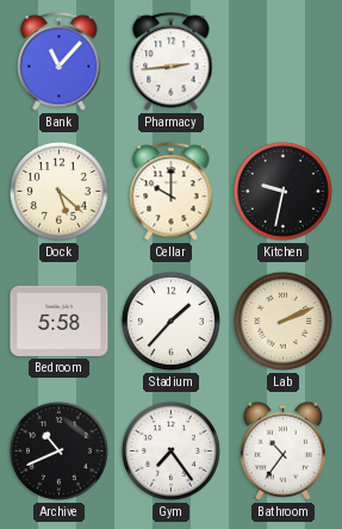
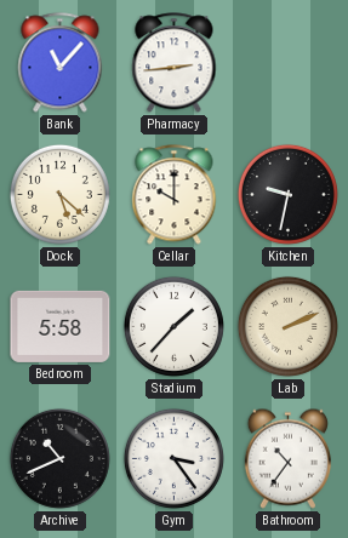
Gym: 7:24 -> 3:24
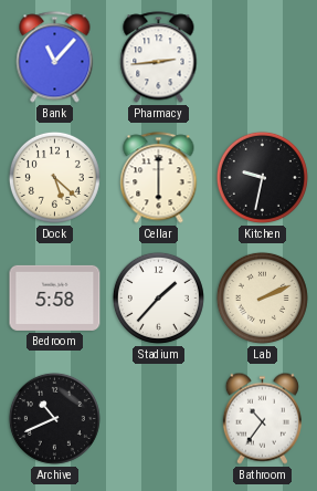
Cellar: 10:00 -> 6:00
Gym: 3:24 -> none
